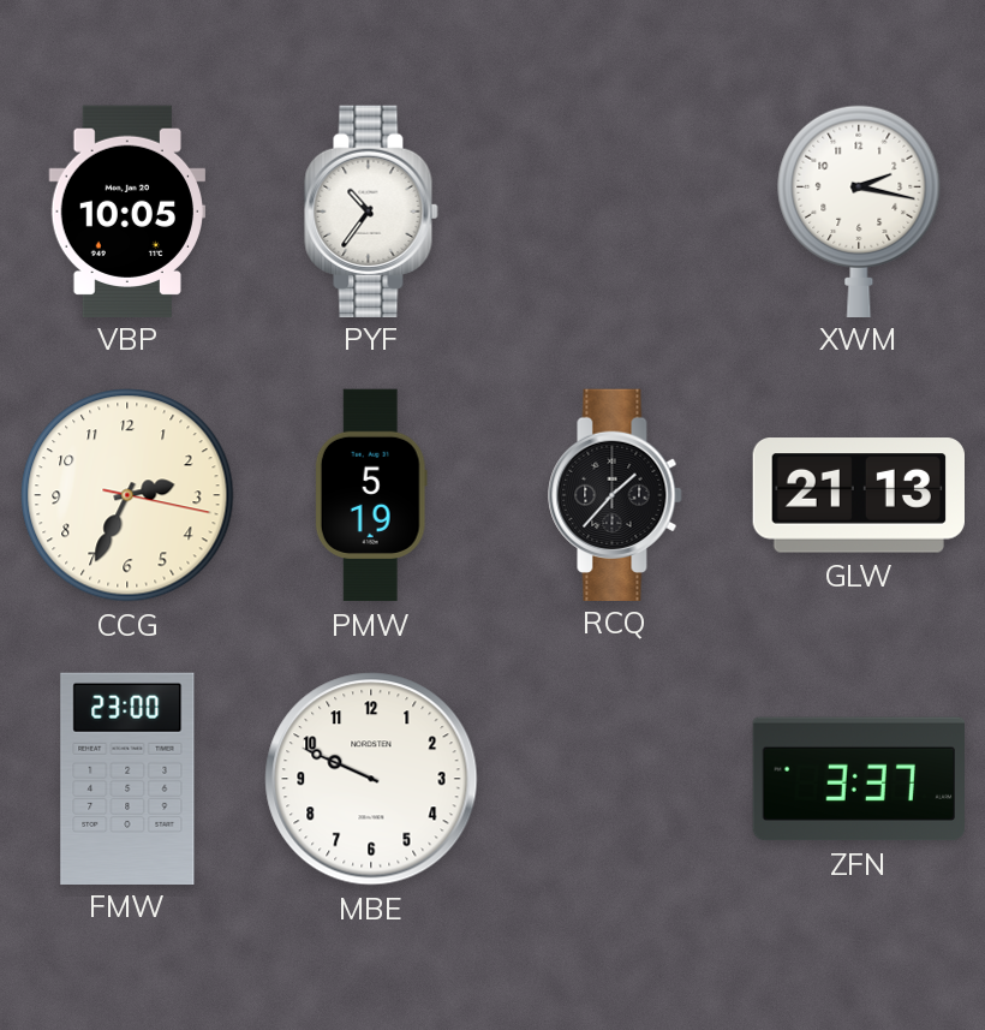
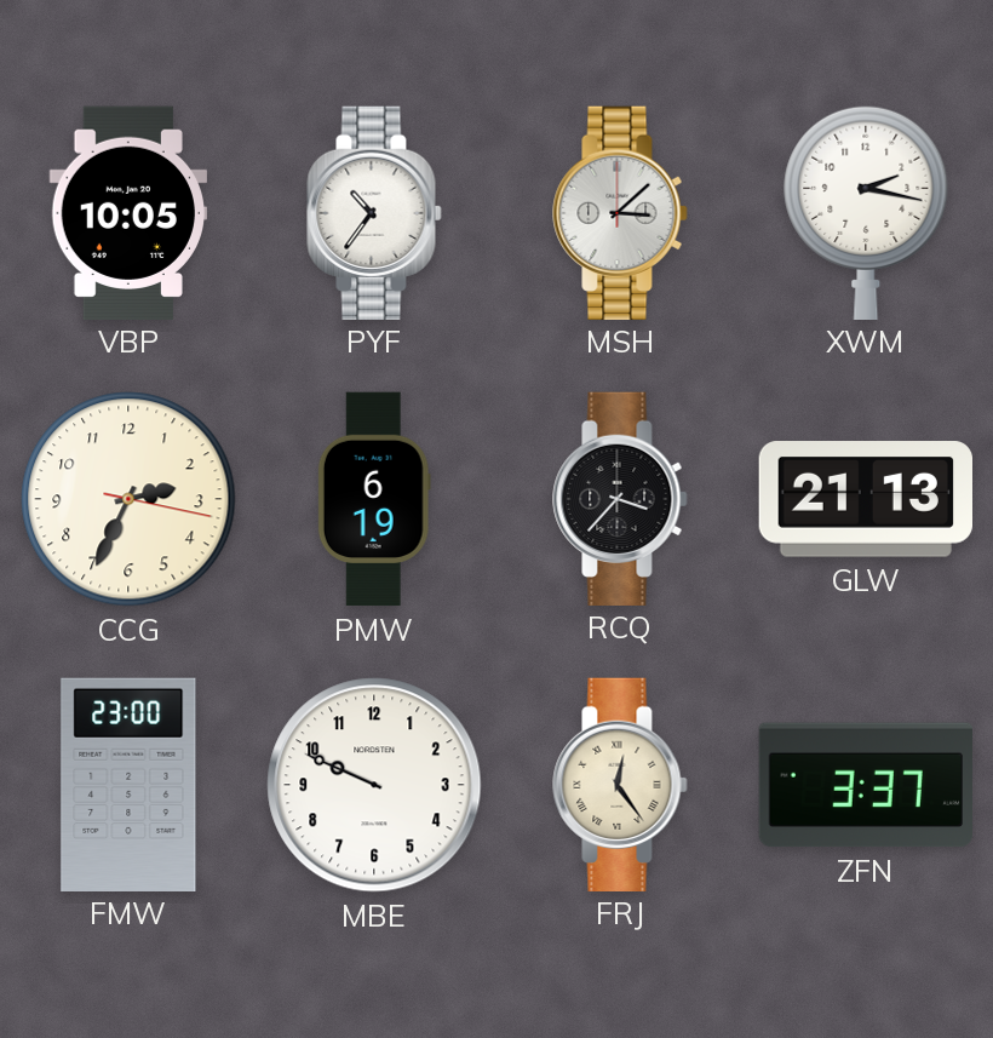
MSH: none -> 3:08
PMW: 5:19 -> 6:19
RCQ: 1:37 -> 3:37
FRJ: none -> 12:24
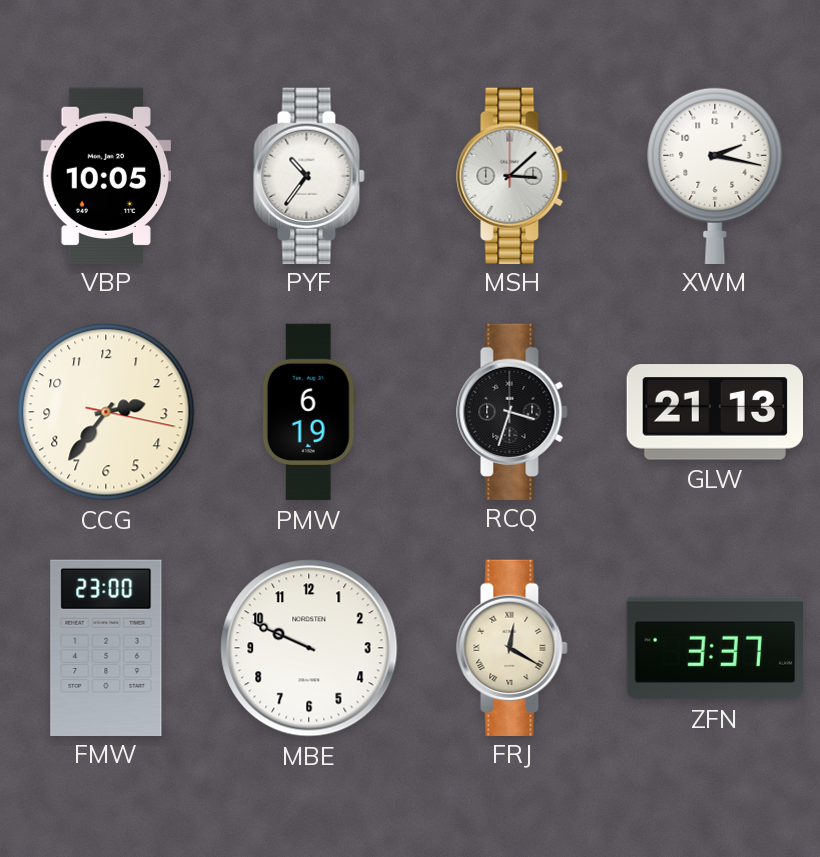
CCG: 2:34 -> 2:36
RCQ: 3:37 -> 3:33
FRJ: 12:24 -> 12:20
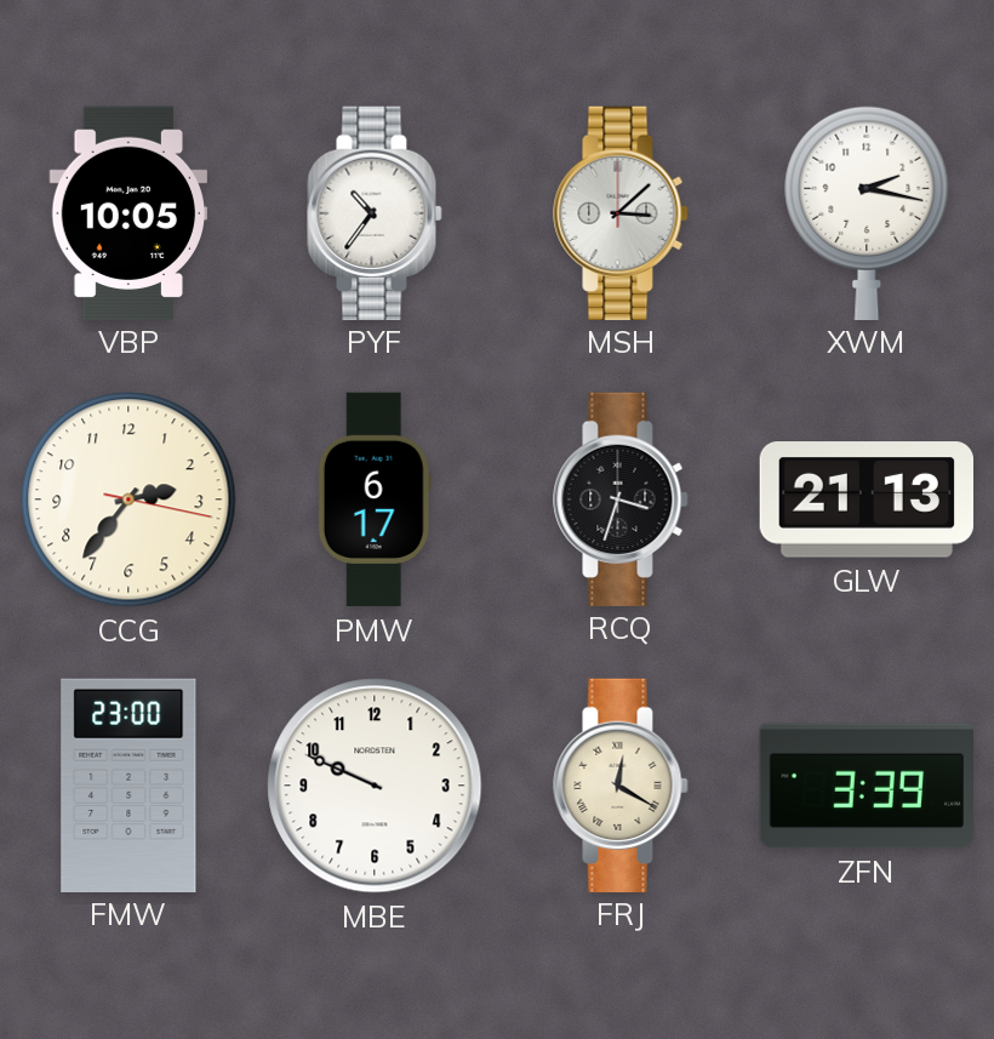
PMW: 6:19 -> 6:17
ZFN: 3:37 -> 3:39
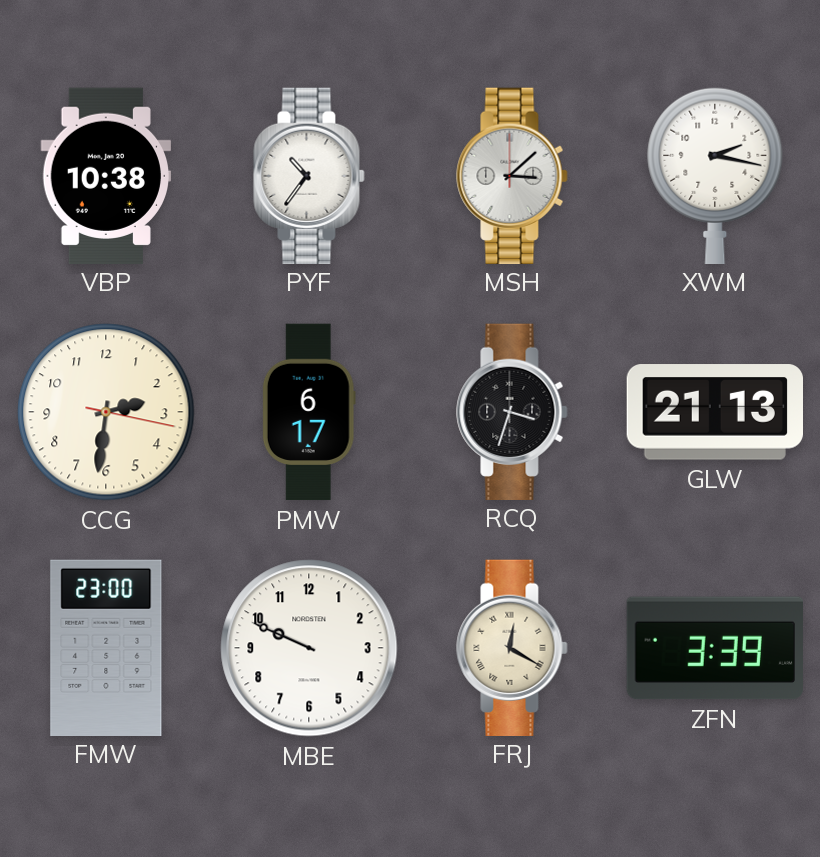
VBP: 10:05 -> 10:38
CCG: 2:36 -> 2:31
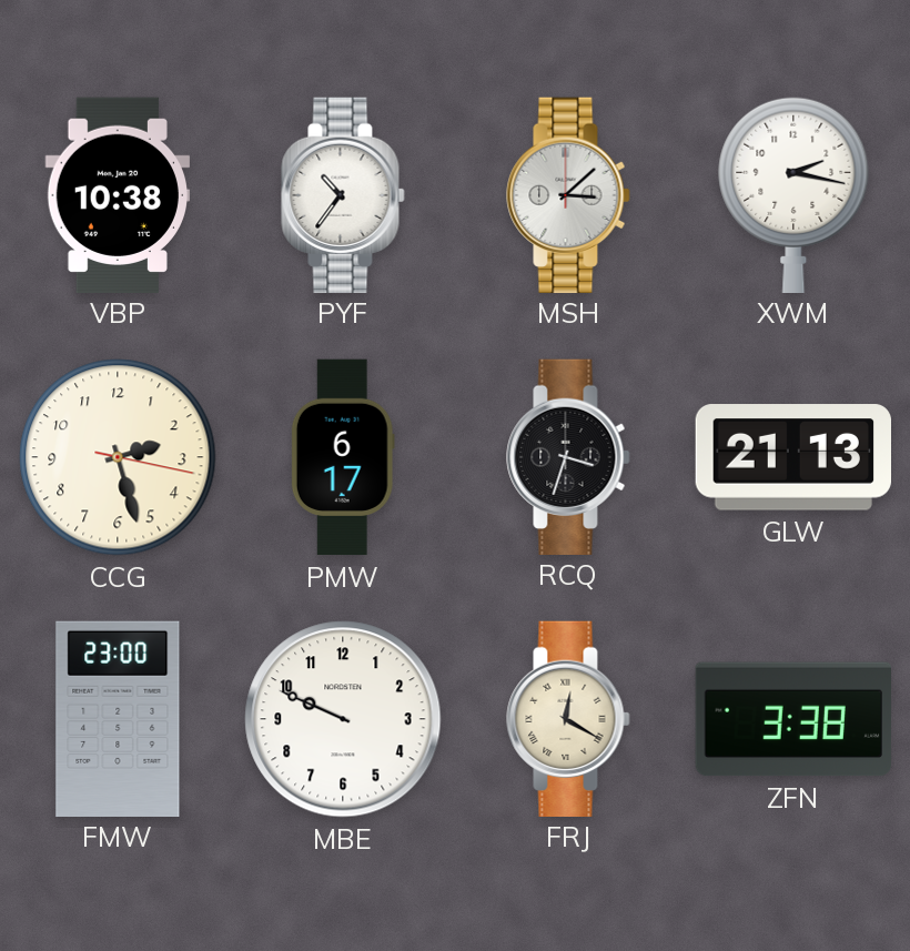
CCG: 2:31 -> 2:27
ZFN: 3:39 -> 3:38
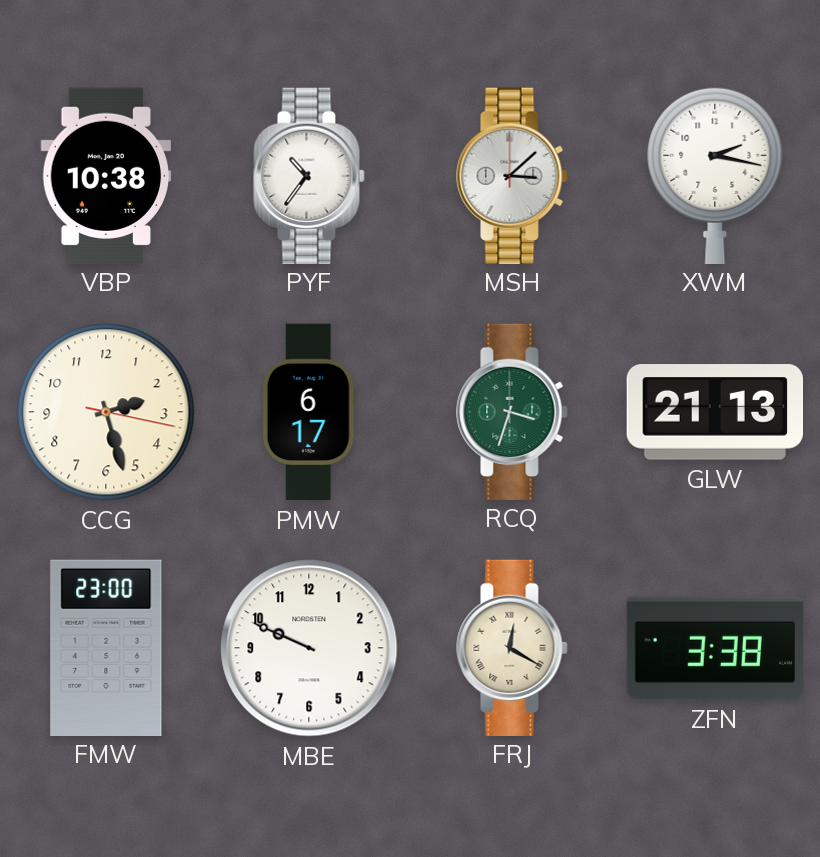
RCQ dial: black -> green
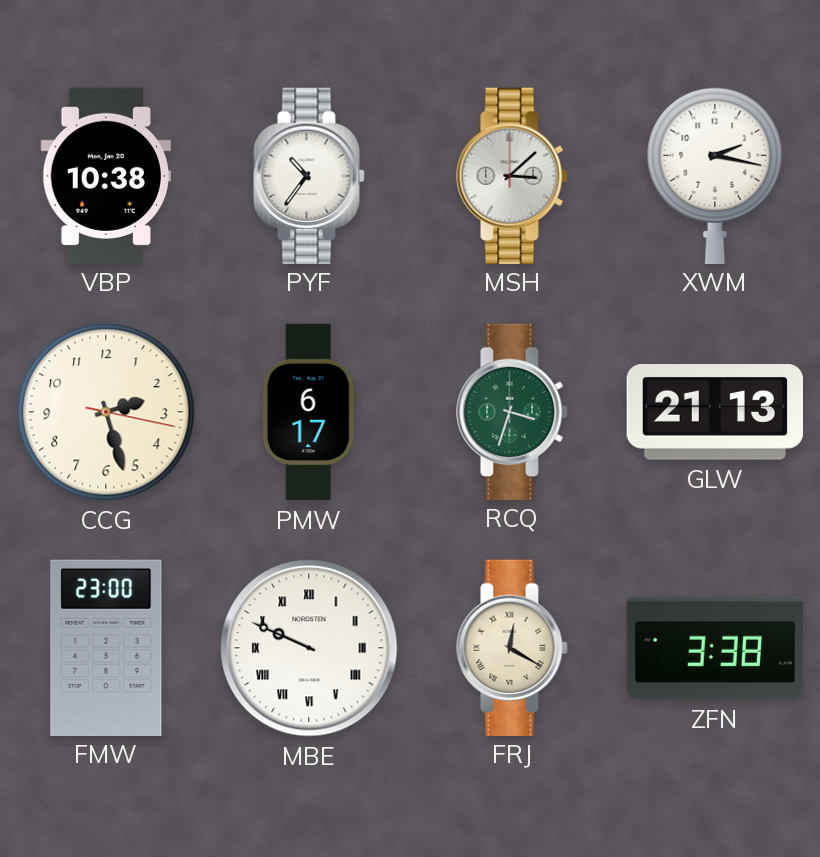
MBE numerals: Arabic -> Roman
